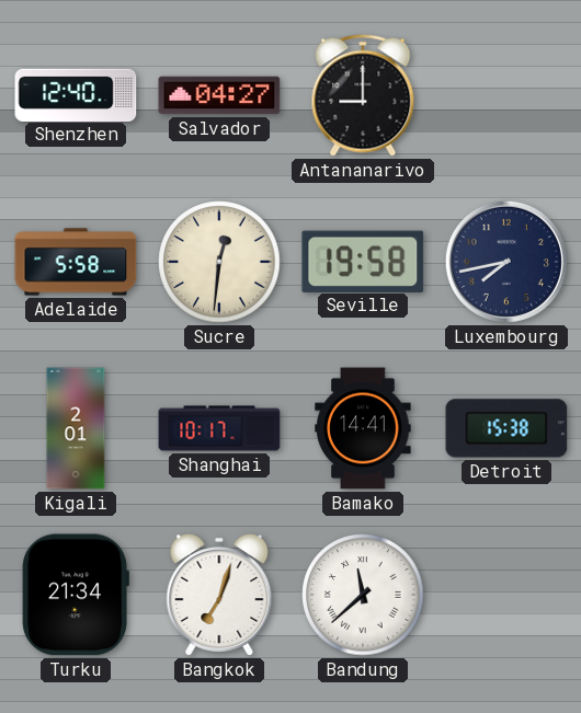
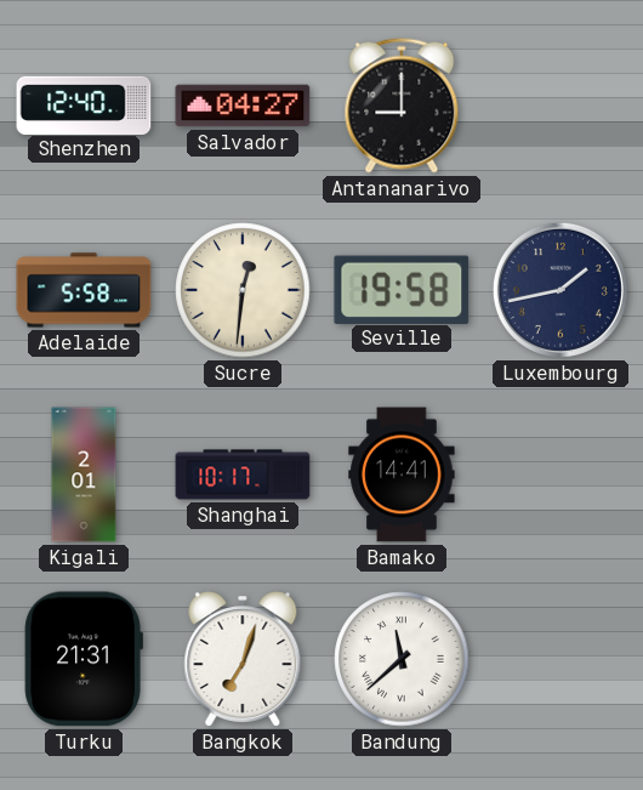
Luxembourg: 7:43 -> 1:43
Detroit: 15:38 -> none
Turku: 21:34 -> 21:31
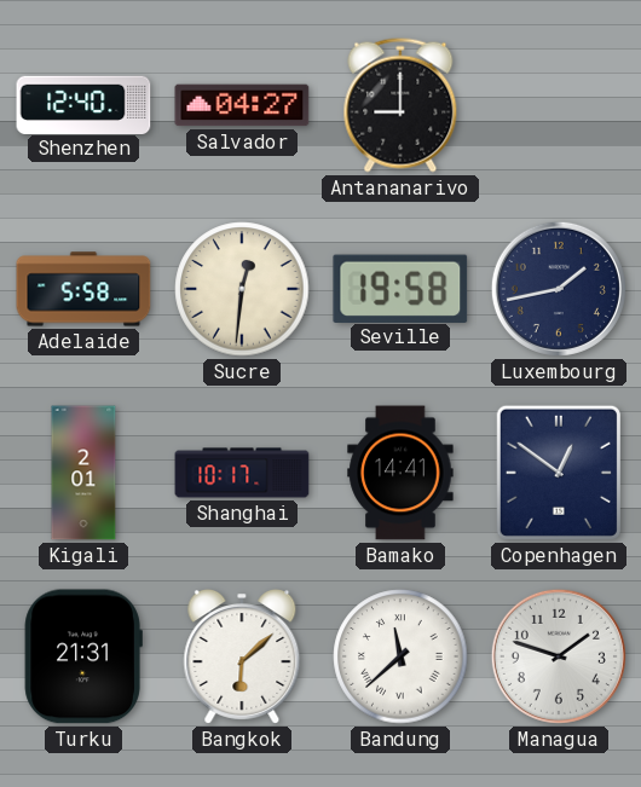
Copenhagen: none -> 12:51
Bangkok: 7:03 -> 6:08
Managua: none -> 1:48
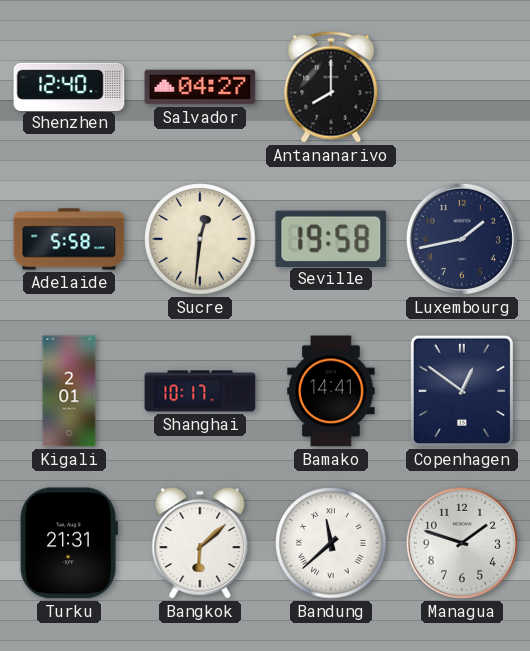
Antananarivo: 9:00 -> 8:00
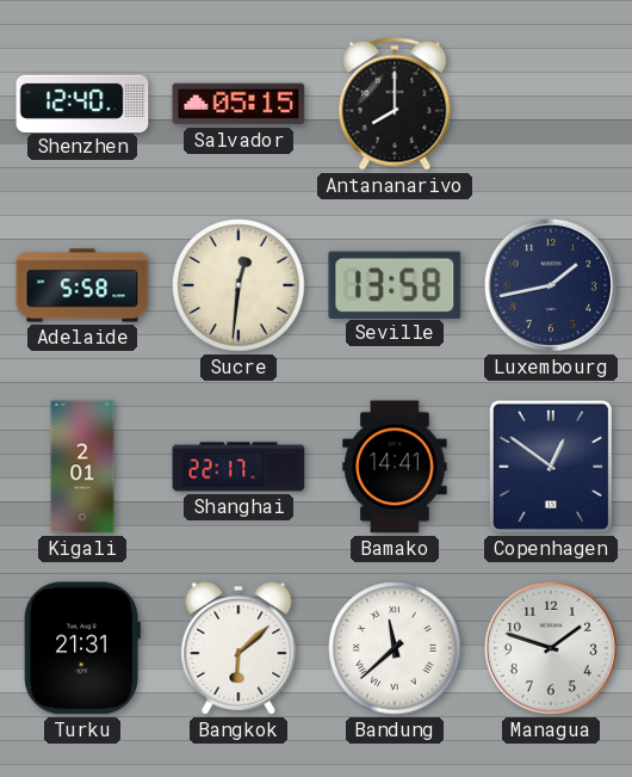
Salvador: 04:27 -> 05:15
Seville: 19:58 -> 13:58
Shanghai: 10:17 -> 22:17
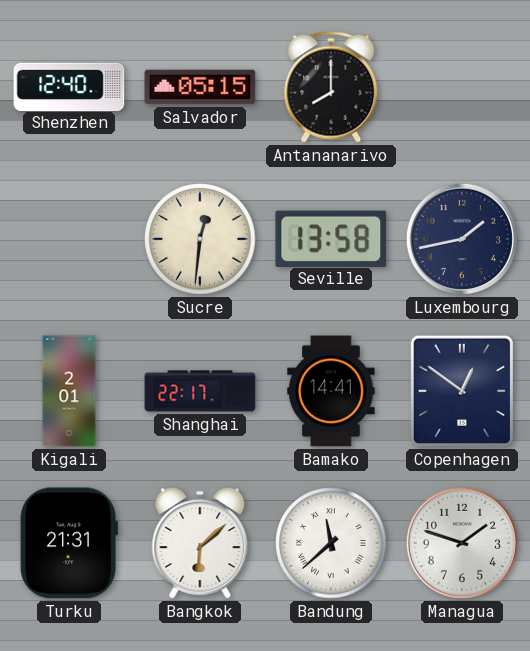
Adelaide: 5:58 -> none
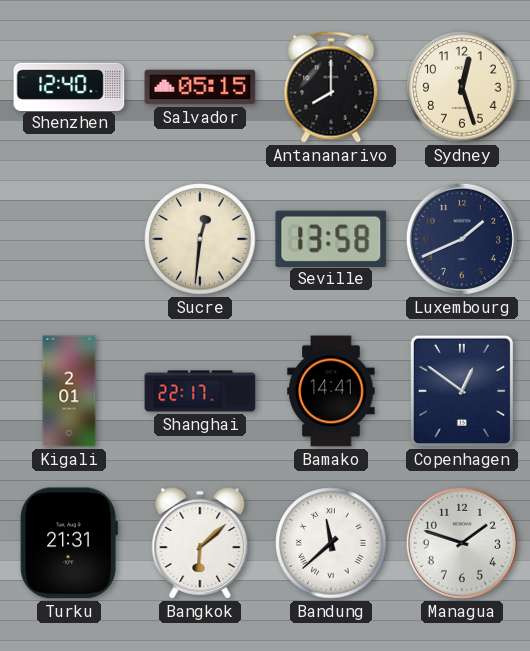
Sydney: none -> 12:27
Luxembourg: 1:43 -> 1:41
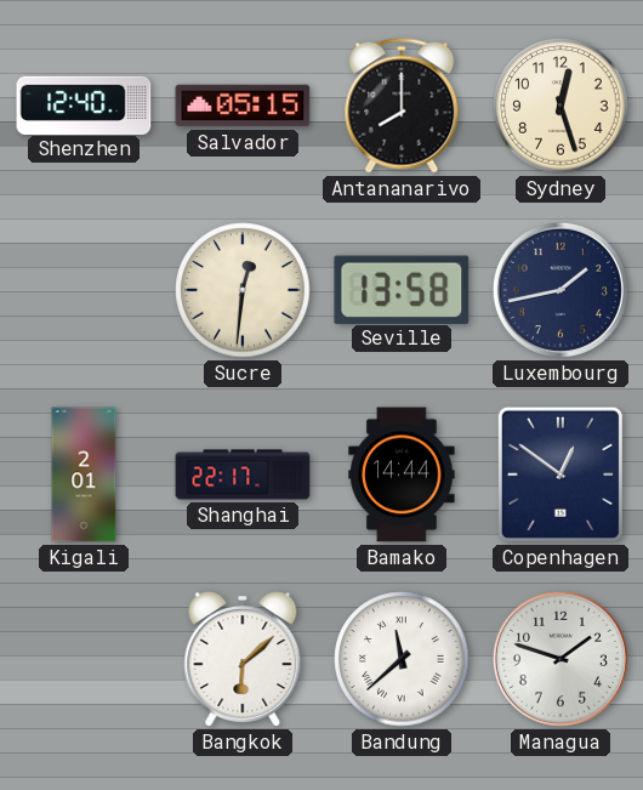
Luxembourg: 1:41 -> 1:43
Bamako: 14:41 -> 14:44
Turku: 21:31 -> none
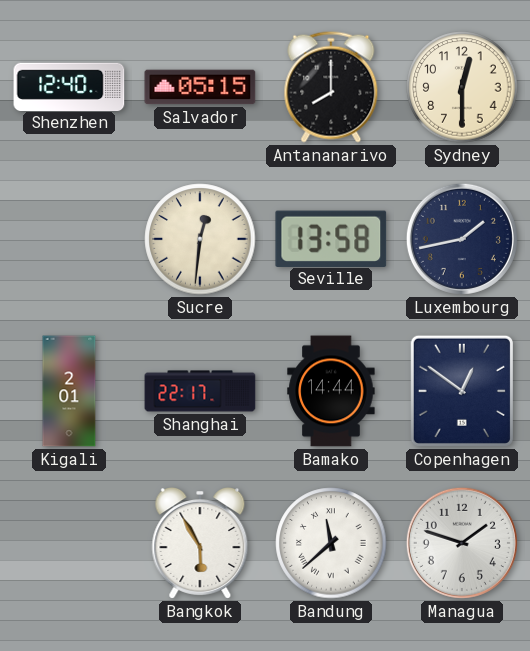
Sydney: 12:27 -> 12:30
Bangkok: 6:08 -> 5:55
